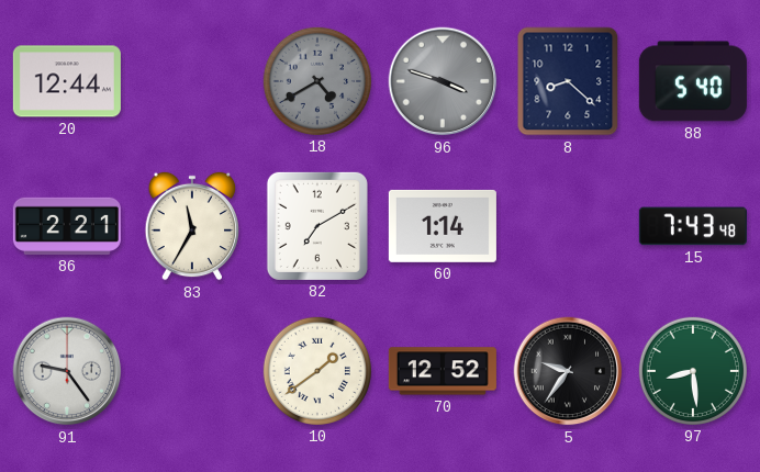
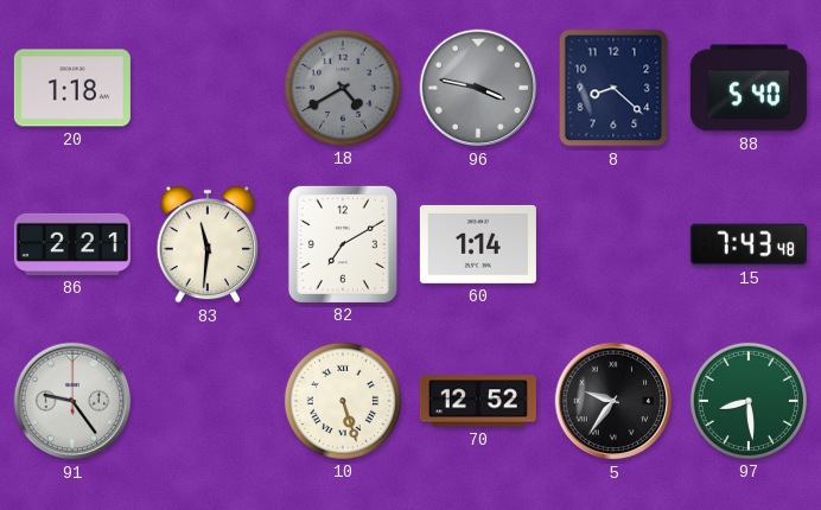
20: 12:44 -> 1:18
96: 3:48 -> 3:47
83: 11:35 -> 11:31
10: 1:39 -> 5:27
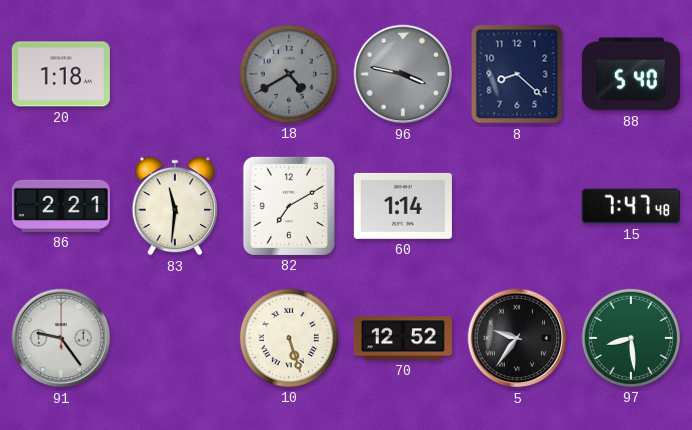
15: 7:43 -> 7:47
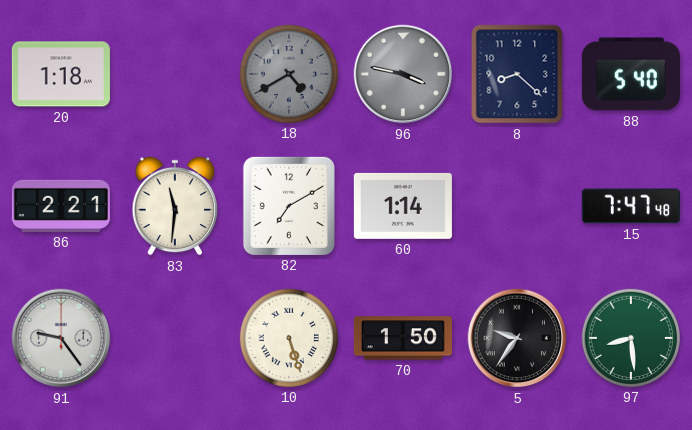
70: 12:52 -> 1:50
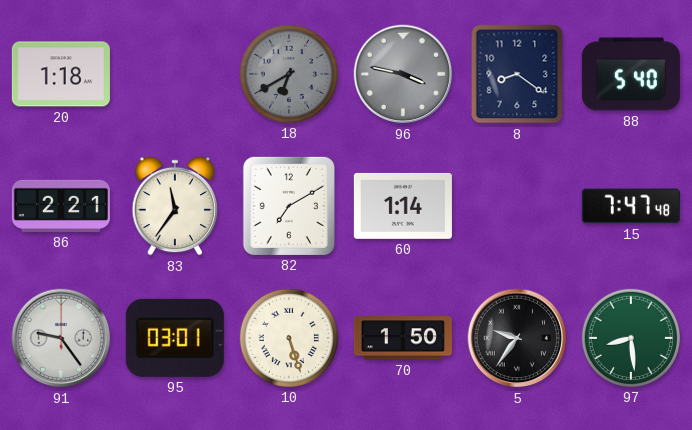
18: 4:40 -> 6:40
8: 8:22 -> 8:21
83: 11:31 -> 11:36
95: none -> 03:01
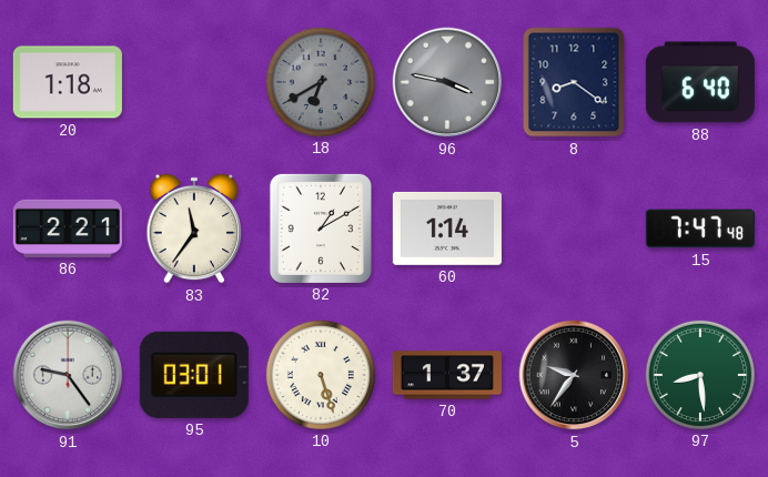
88: 5:40 -> 6:40
82: 7:10 -> 1:10
70: 1:50 -> 1:37
